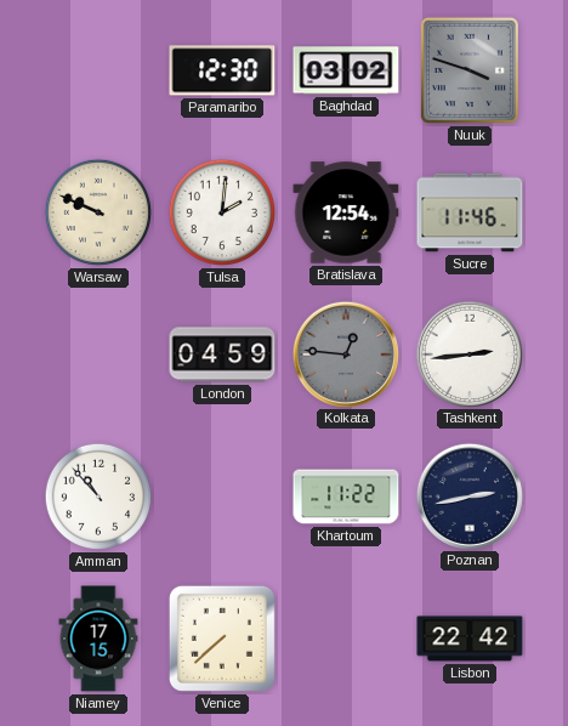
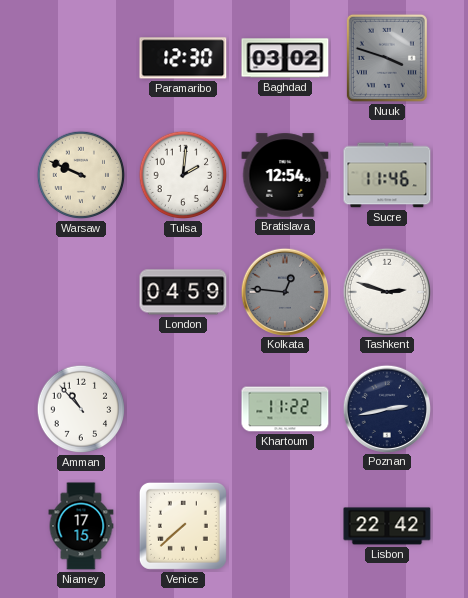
Tashkent: 2:44 -> 2:48
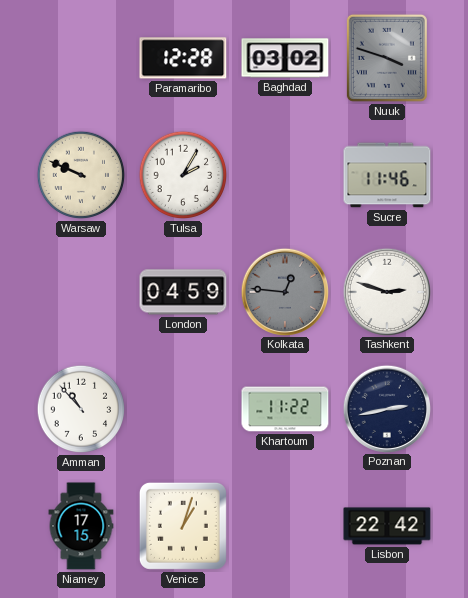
Paramaribo: 12:30 -> 12:28
Tulsa: 2:01 -> 2:05
Bratislava: 12:54 -> none
Venice: 7:38 -> 1:03
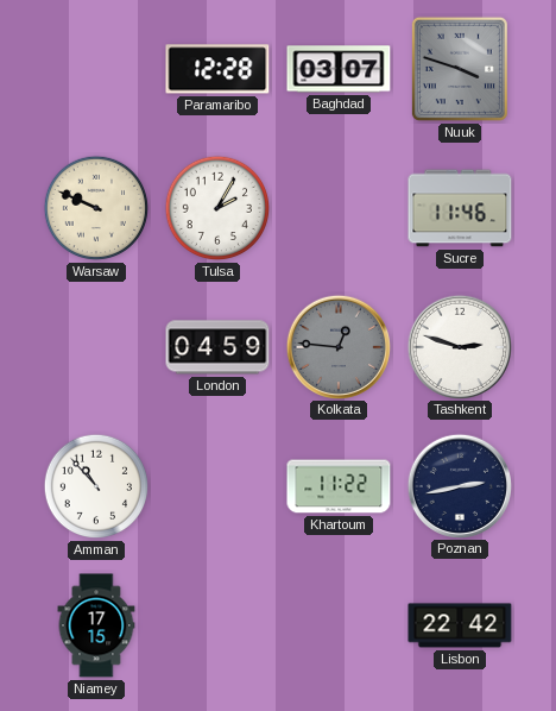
Baghdad: 03:02 -> 03:07
Venice: 1:03 -> none
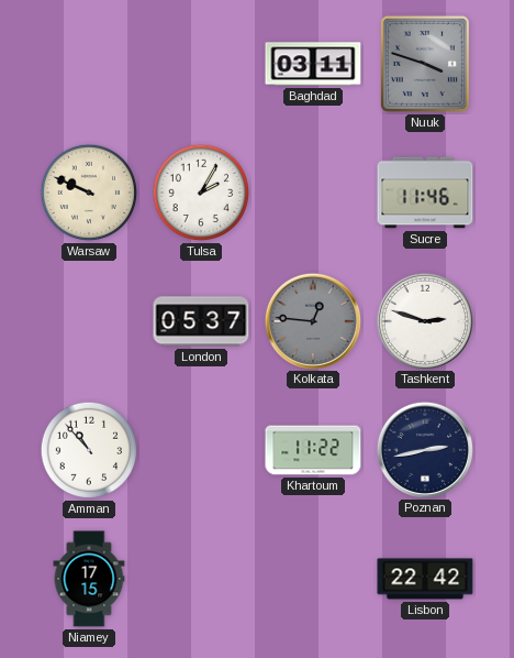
Paramaribo: 12:28 -> none
Baghdad: 03:07 -> 03:11
London: 04:59 -> 05:37
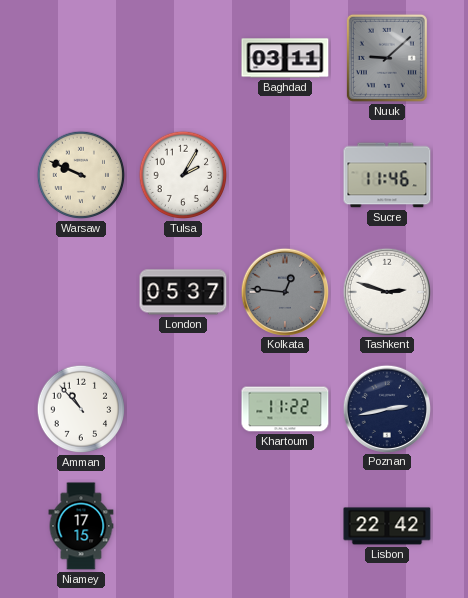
Nuuk: 3:48 -> 9:08
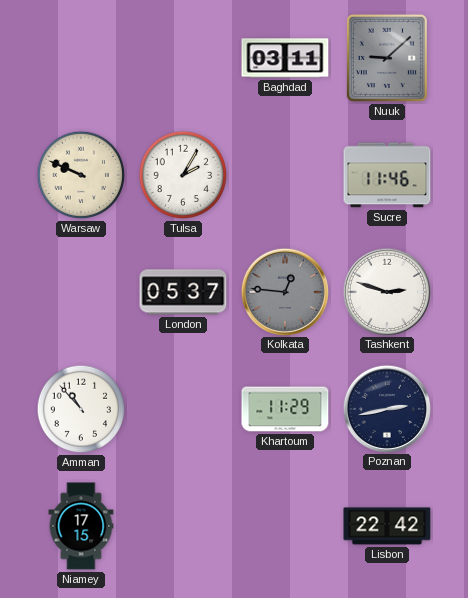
Khartoum: 11:22 -> 11:29
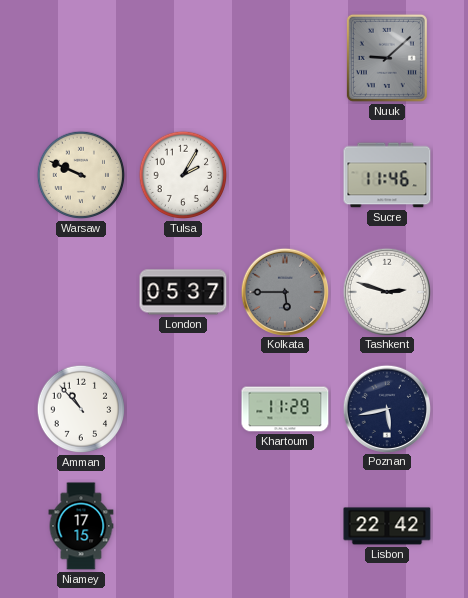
Baghdad: 03:11 -> none
Kolkata: 12:46 -> 5:45
Poznan: 2:43 -> 5:43
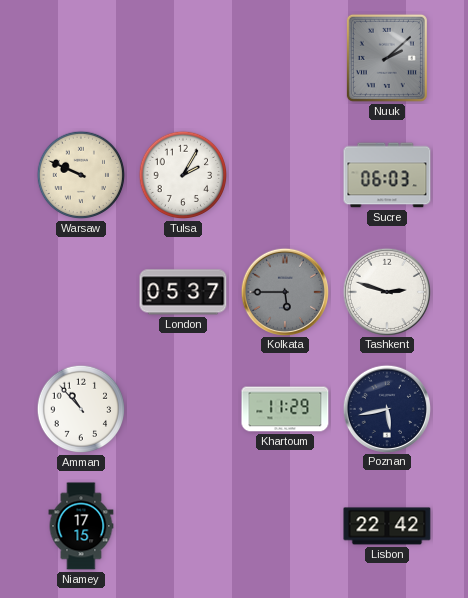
Nuuk: 9:08 -> 2:08
Sucre: 11:46 -> 06:03
